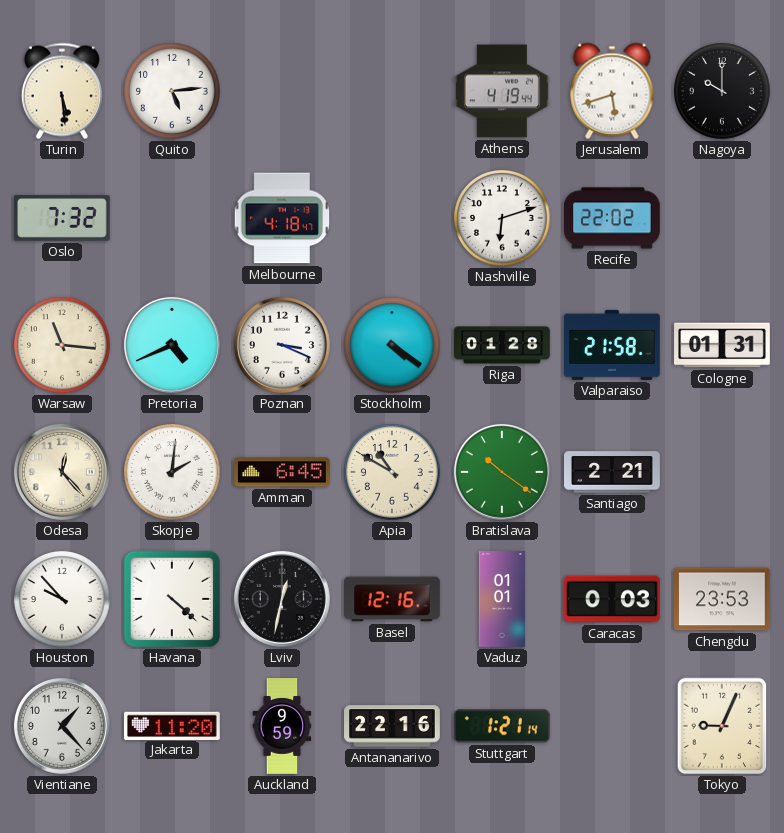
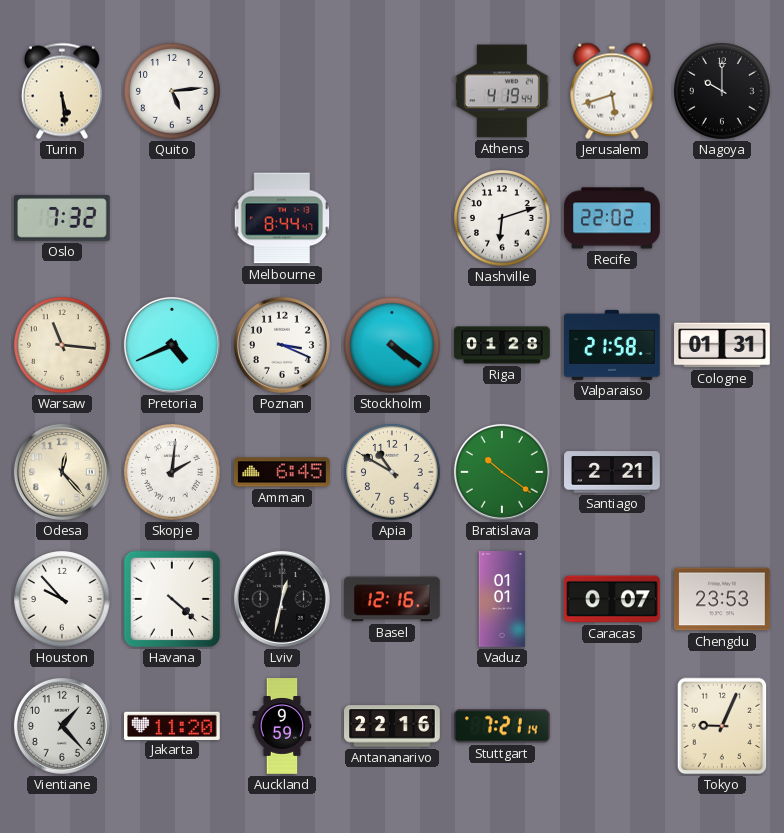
Melbourne: 4:18 -> 8:44
Caracas: 0:03 -> 0:07
Stuttgart: 1:21 -> 7:21
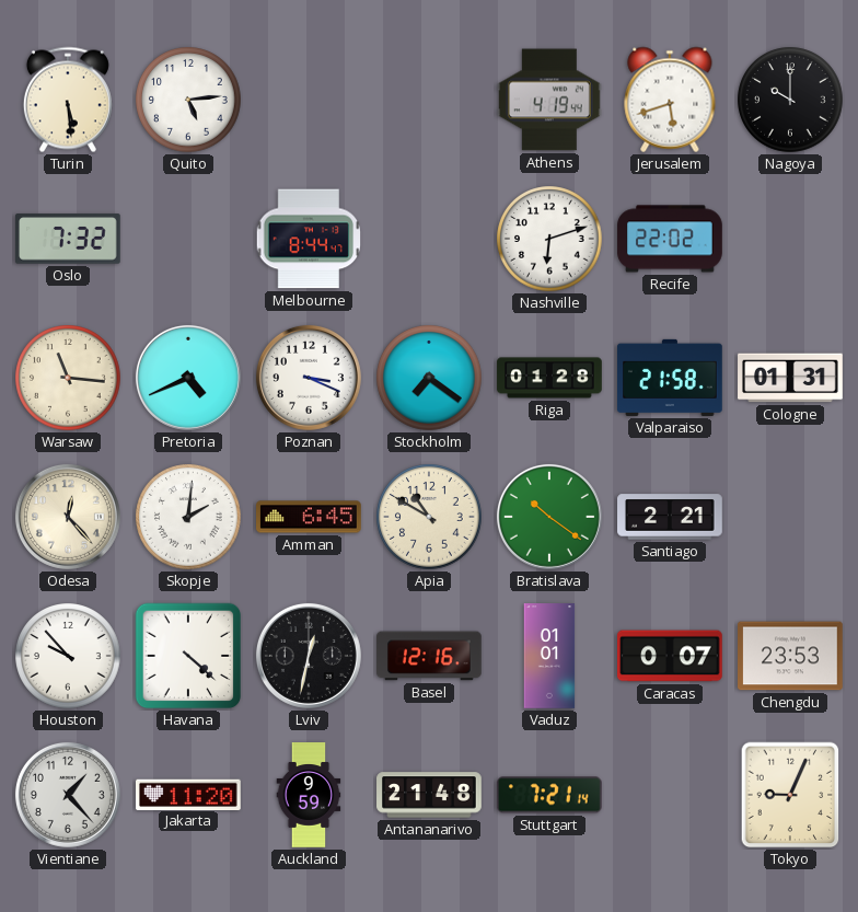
Stockholm: 4:21 -> 7:21
Antananarivo: 22:16 -> 21:48
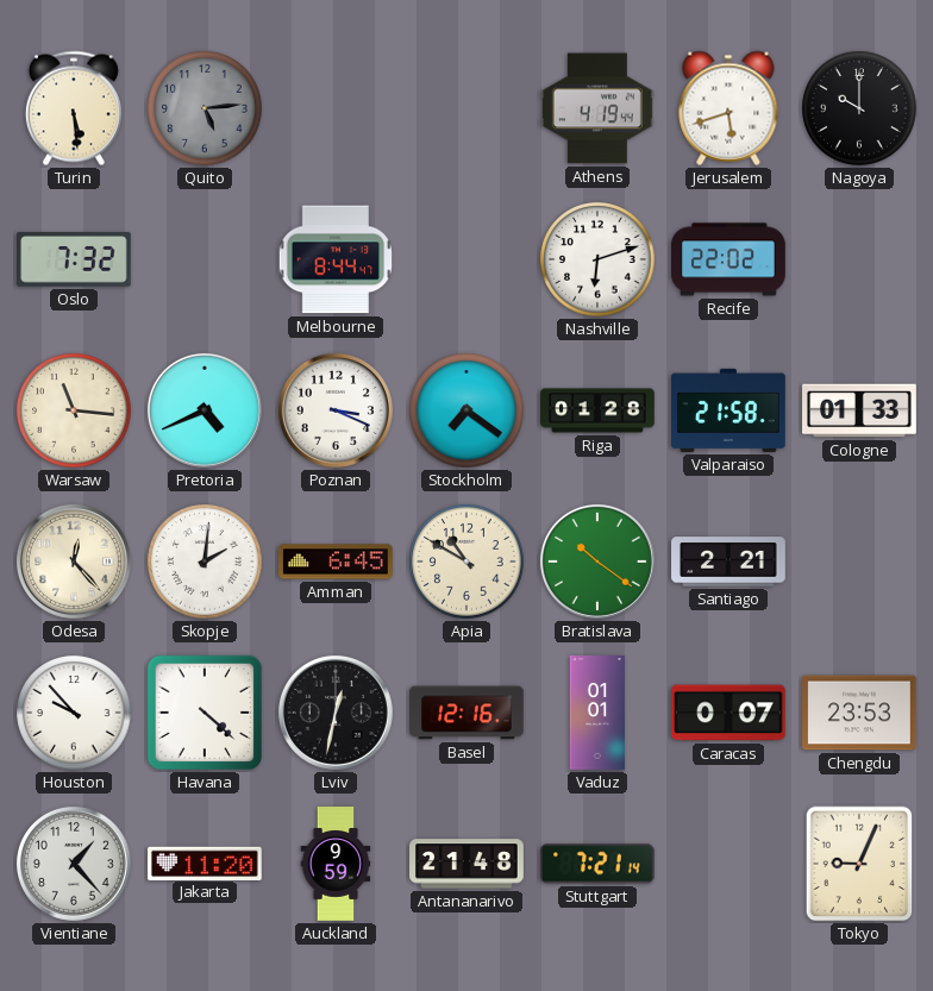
Quito dial: white -> grey
Cologne: 01:31 -> 01:33
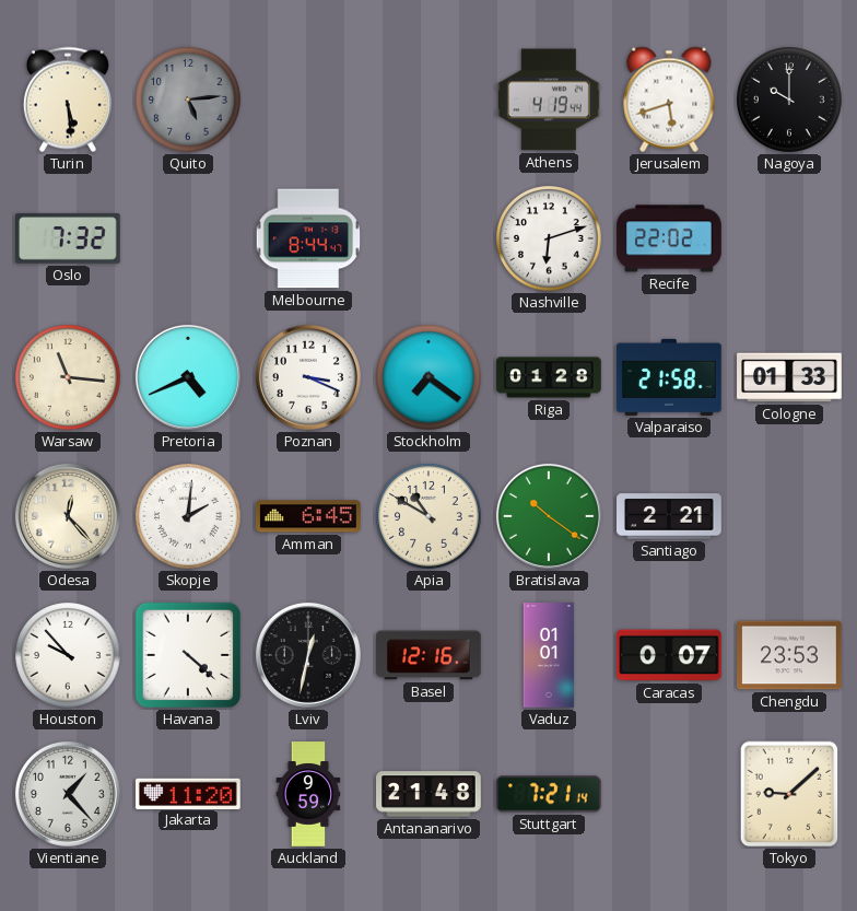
Tokyo: 9:04 -> 9:08
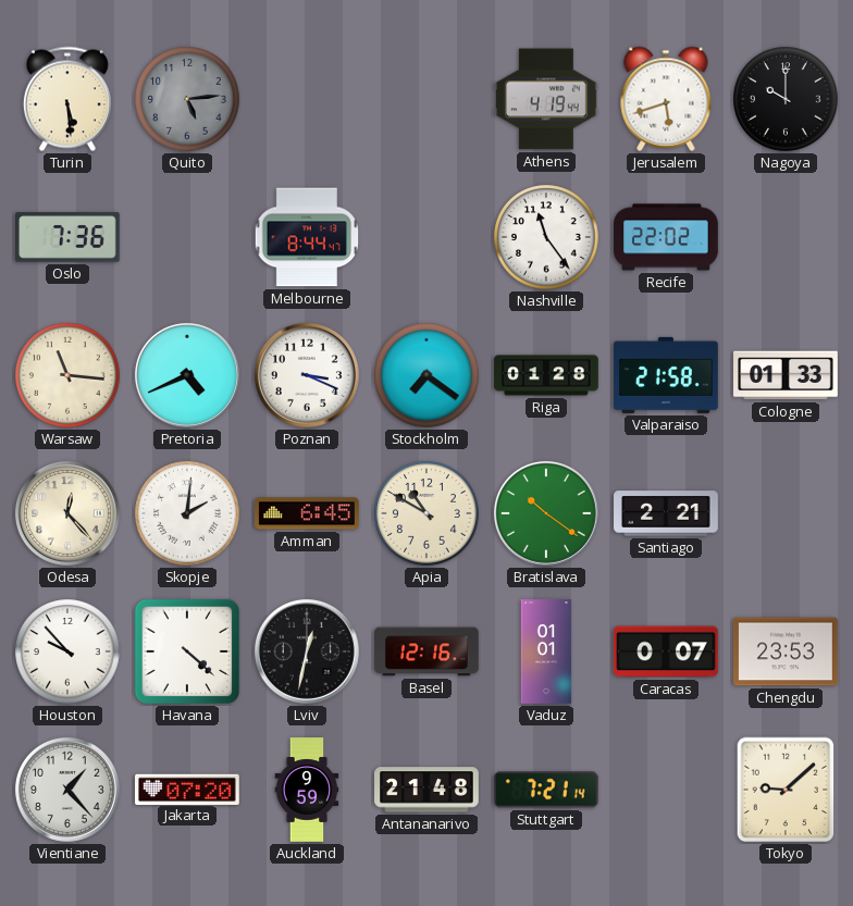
Oslo: 7:32 -> 7:36
Nashville: 6:12 -> 11:24
Jakarta: 11:20 -> 07:20
